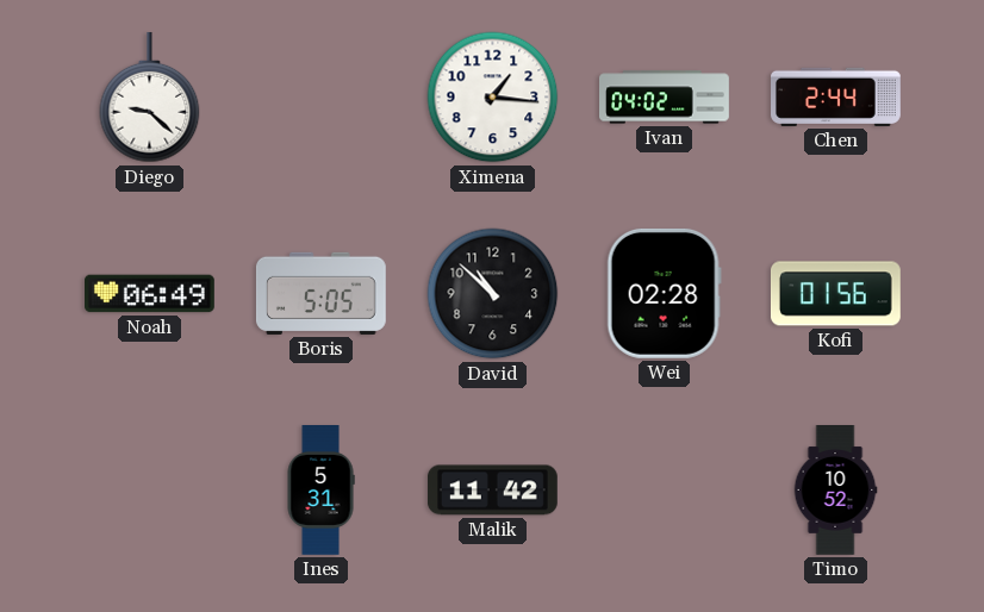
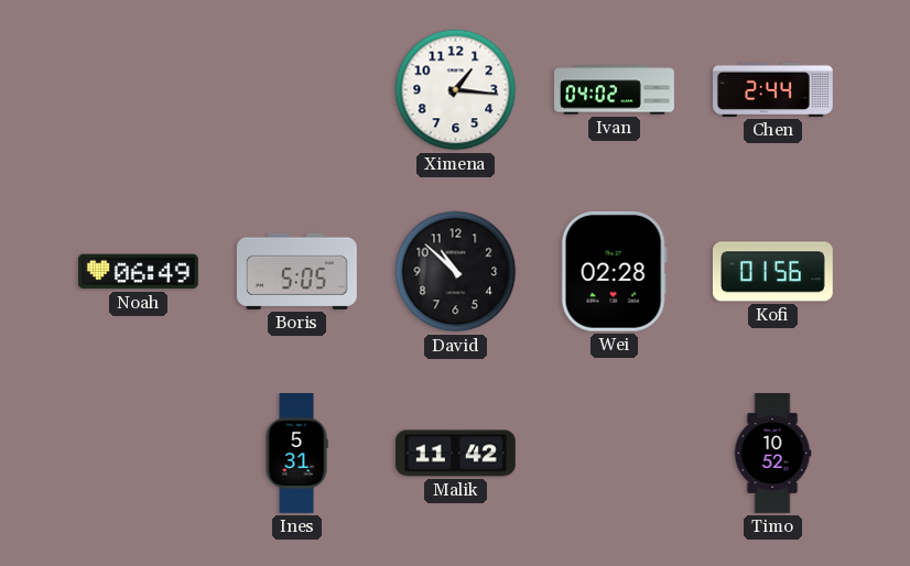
Diego: 9:22 -> none
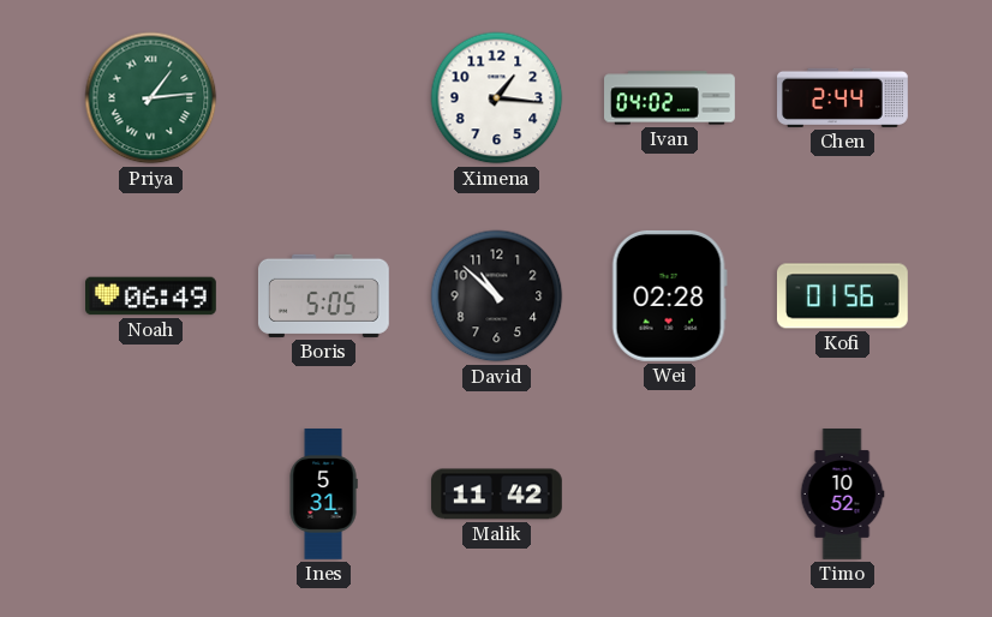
Priya: none -> 1:14
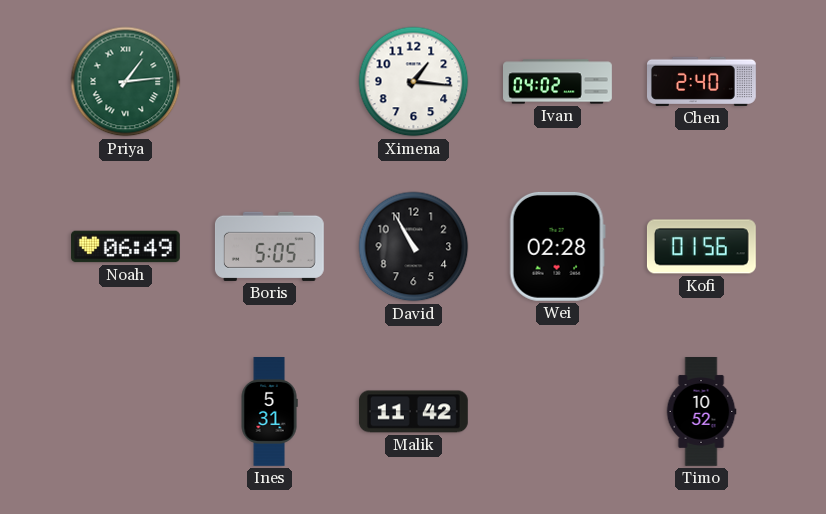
Chen: 2:44 -> 2:40
David: 10:52 -> 10:55
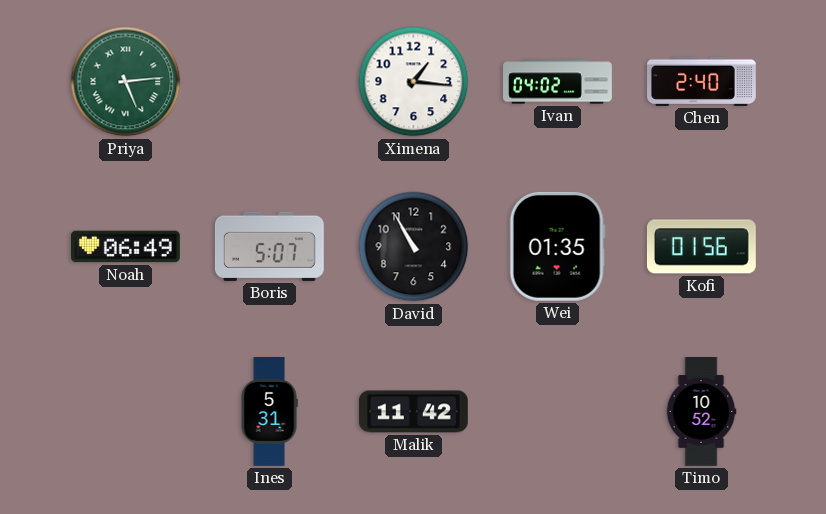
Priya: 1:14 -> 5:14
Boris: 5:05 -> 5:07
Wei: 02:28 -> 01:35
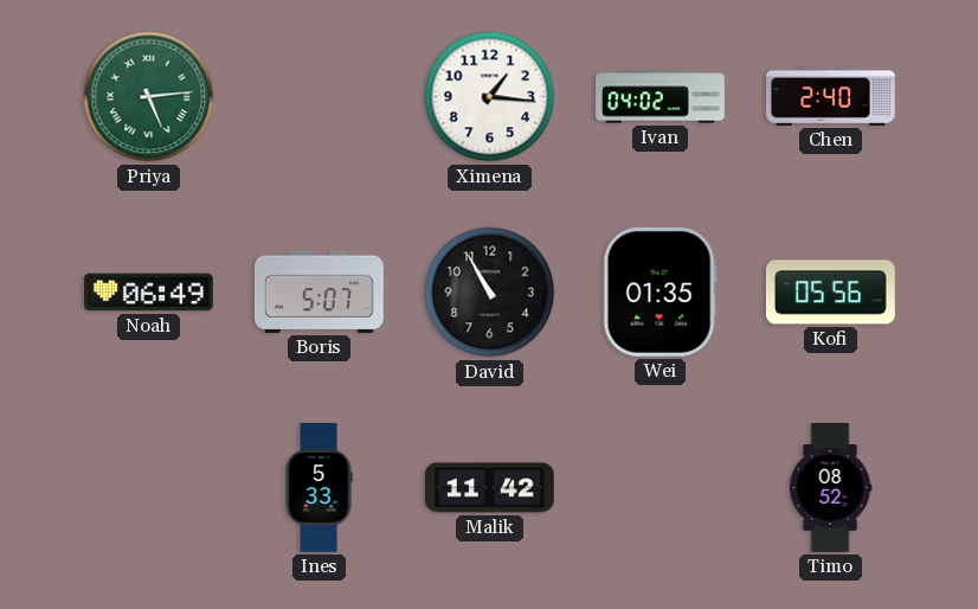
Kofi: 01:56 -> 05:56
Ines: 5:31 -> 5:33
Timo: 10:52 -> 08:52
